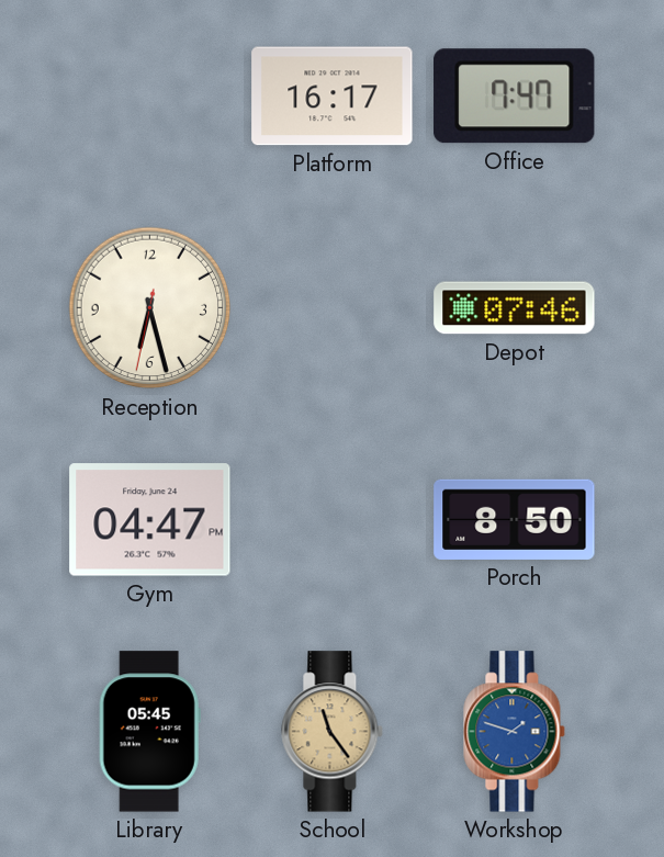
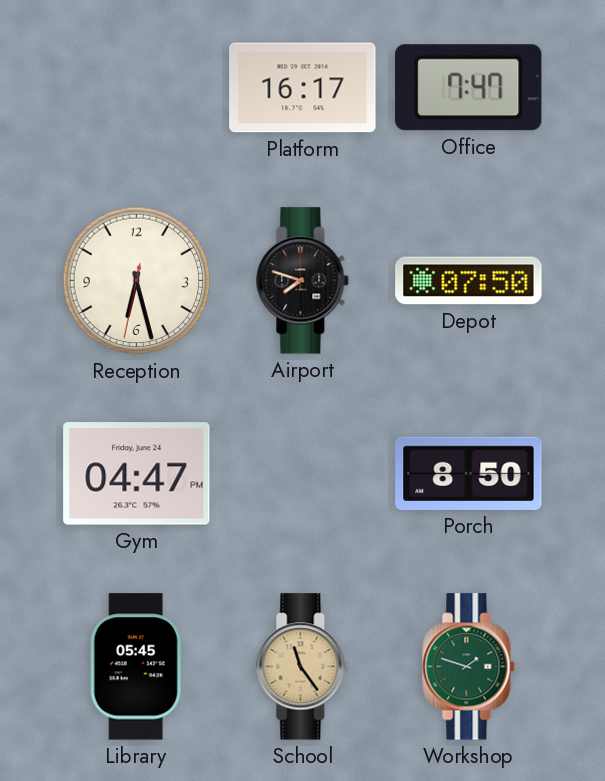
Airport: none -> 7:48
Depot: 07:46 -> 07:50
Workshop dial: blue -> green
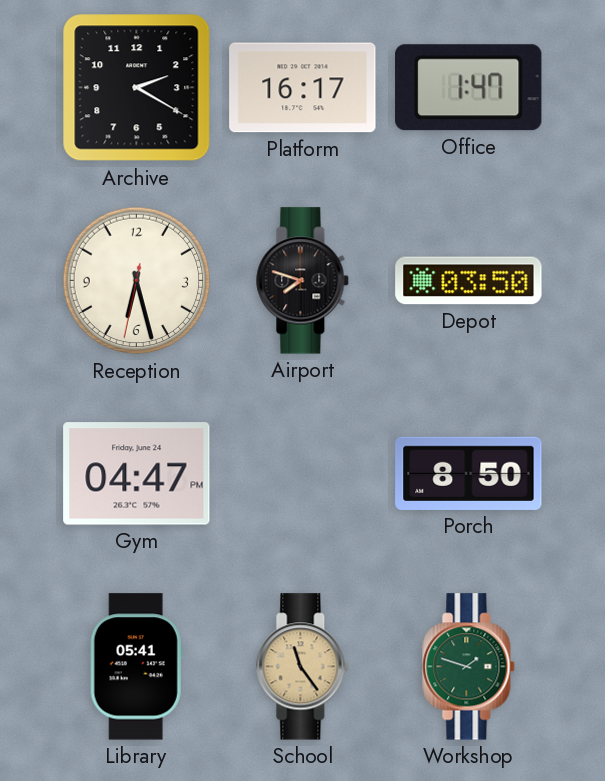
Archive: none -> 2:20
Office: 7:47 -> 1:47
Depot: 07:50 -> 03:50
Library: 05:45 -> 05:41
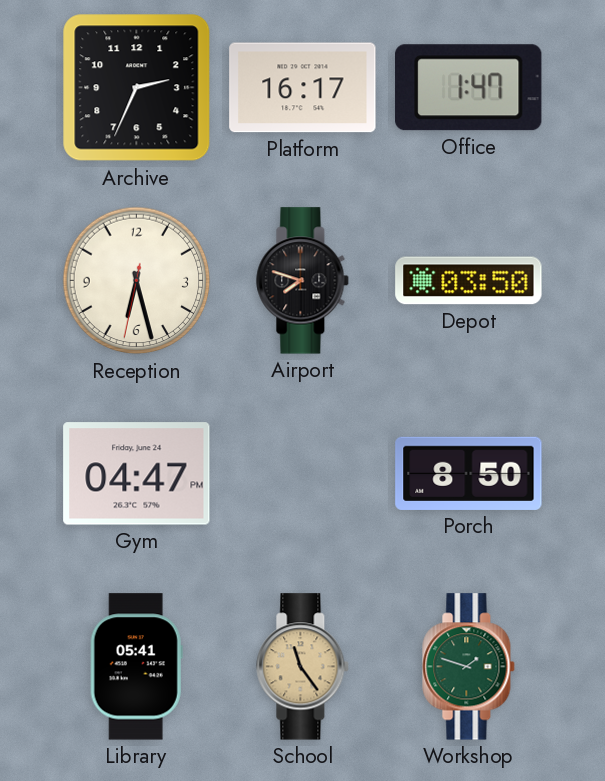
Archive: 2:20 -> 2:34
